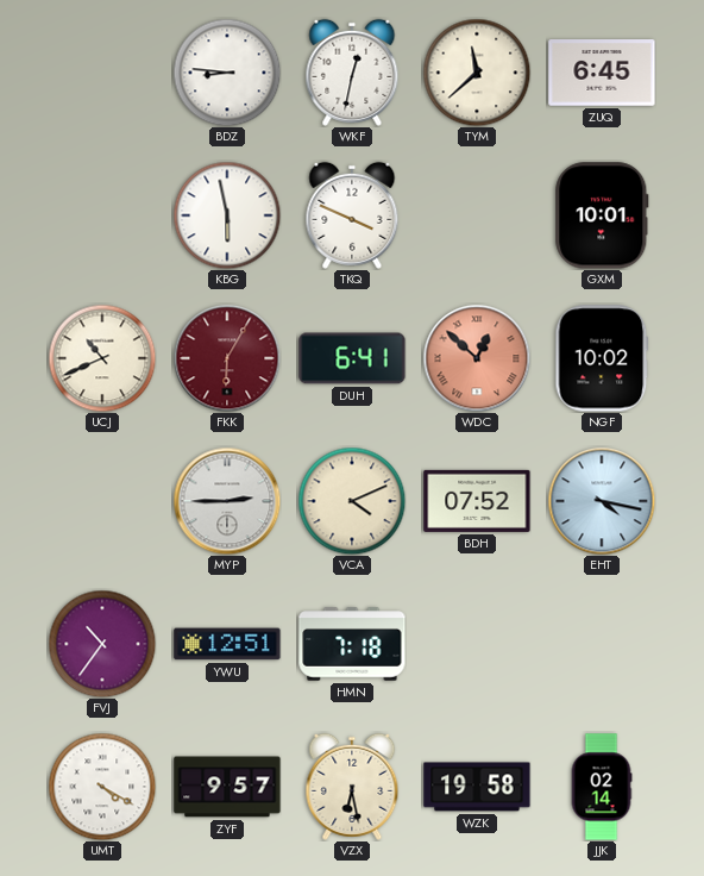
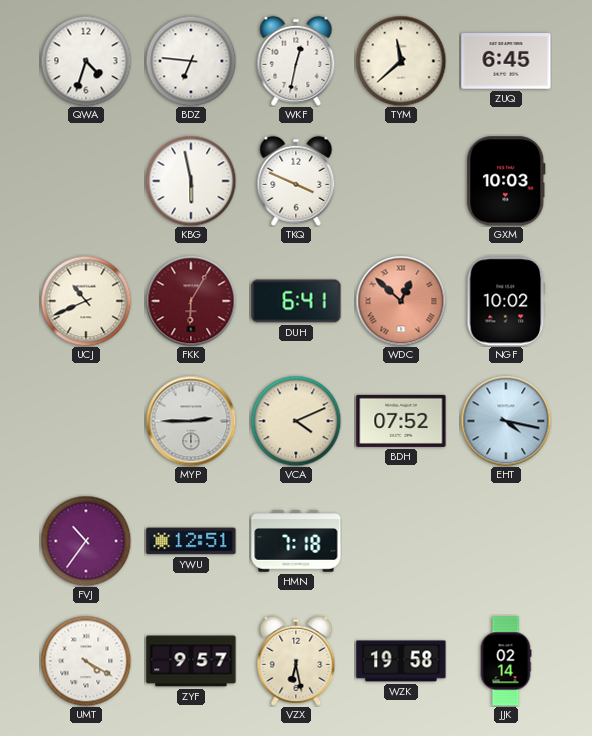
QWA: none -> 4:33
BDZ: 8:46 -> 6:46
GXM: 10:01 -> 10:03
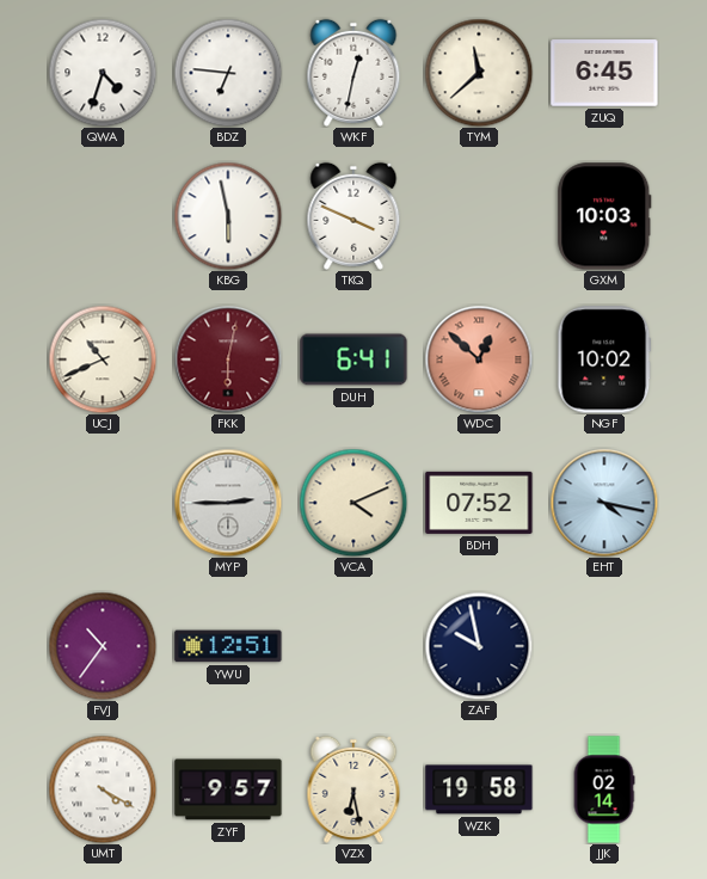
FKK: 6:05 -> 6:02
HMN: 7:18 -> none
ZAF: none -> 9:58
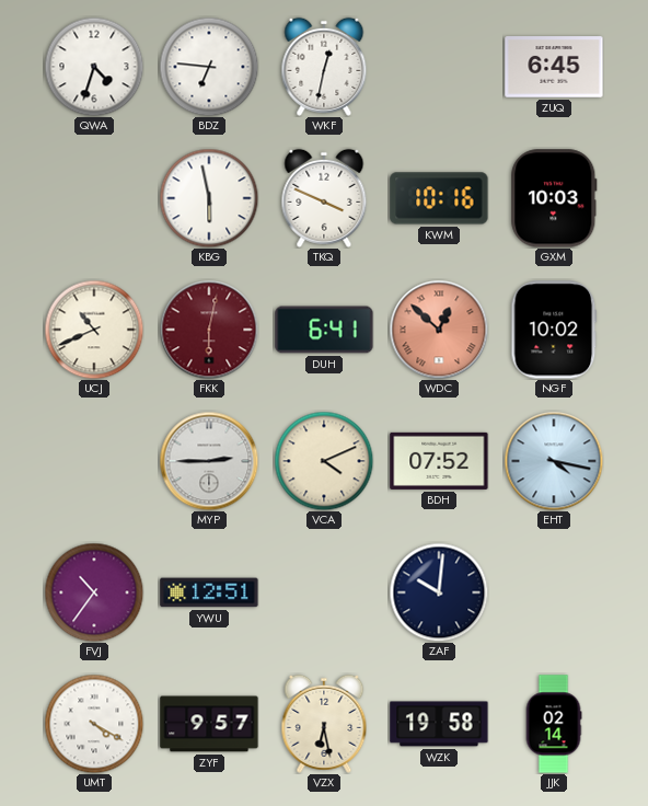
TYM: 11:38 -> none
KWM: none -> 10:16
ZAF: 9:58 -> 10:01
